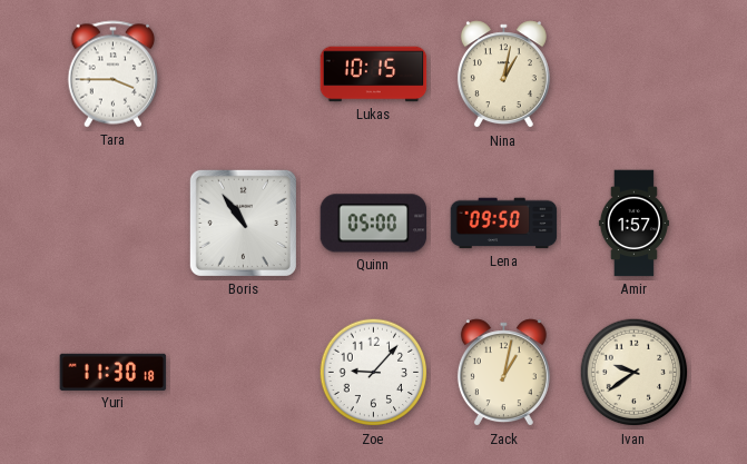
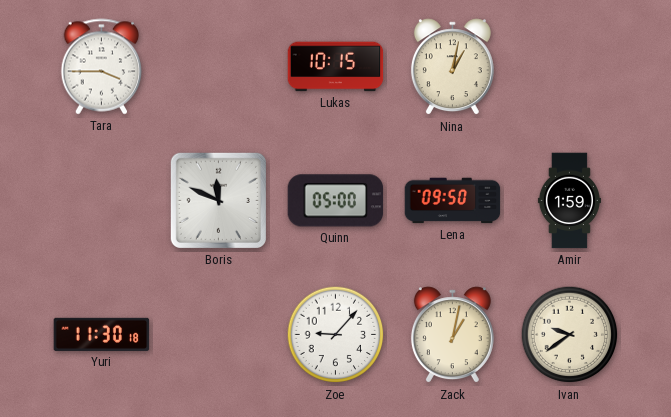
Boris: 10:54 -> 11:49
Amir: 1:57 -> 1:59
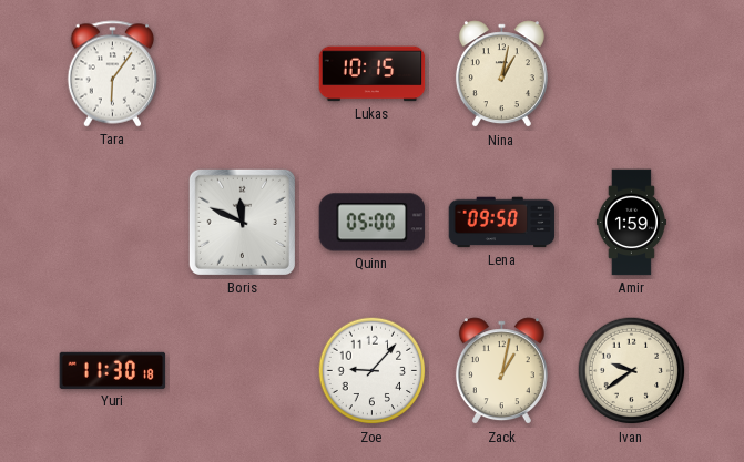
Tara: 3:45 -> 6:06
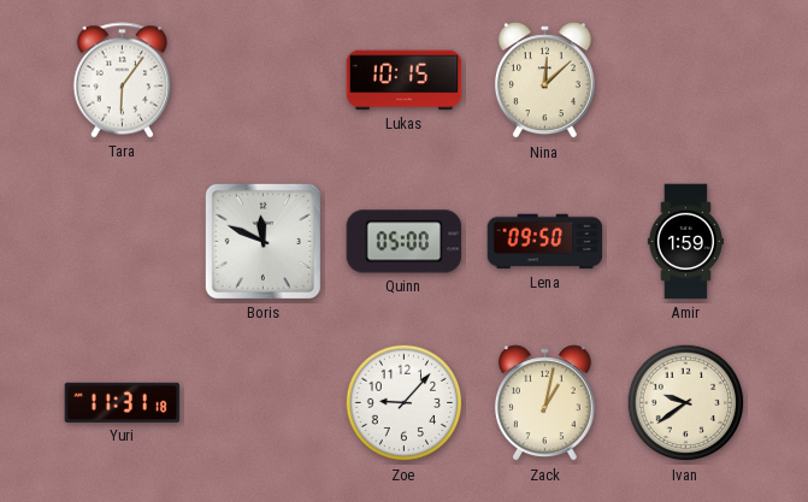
Nina: 1:02 -> 12:08
Yuri: 11:30 -> 11:31
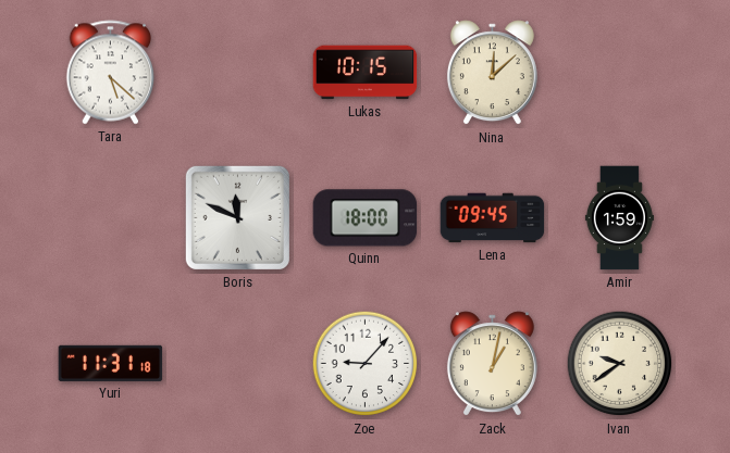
Tara: 6:06 -> 5:22
Quinn: 05:00 -> 18:00
Lena: 09:50 -> 09:45
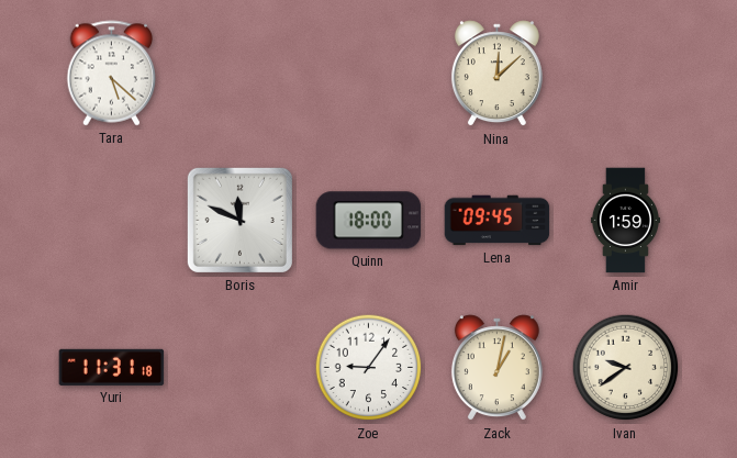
Lukas: 10:15 -> none
Zoe: 9:07 -> 9:06
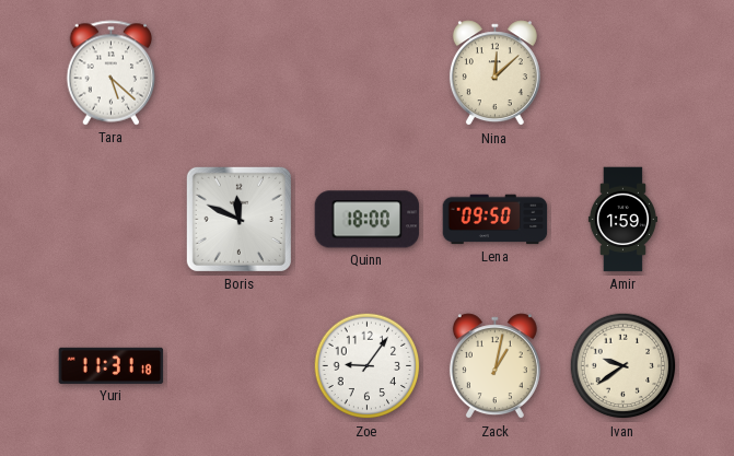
Lena: 09:45 -> 09:50
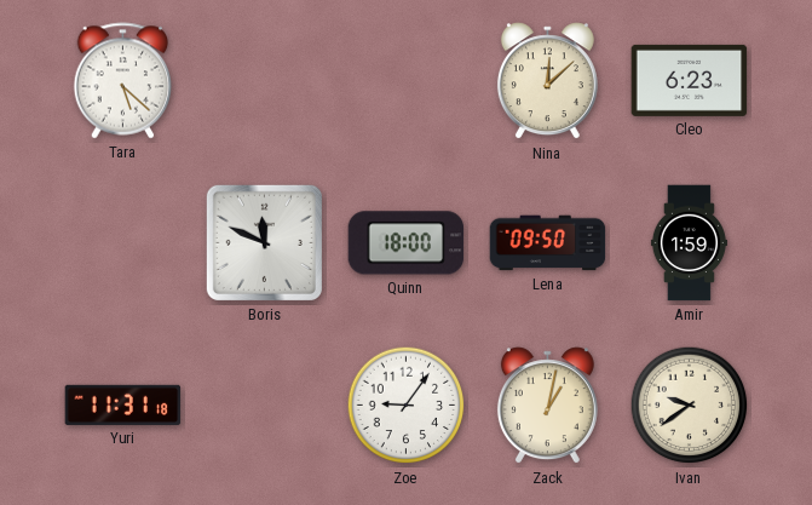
Cleo: none -> 6:23
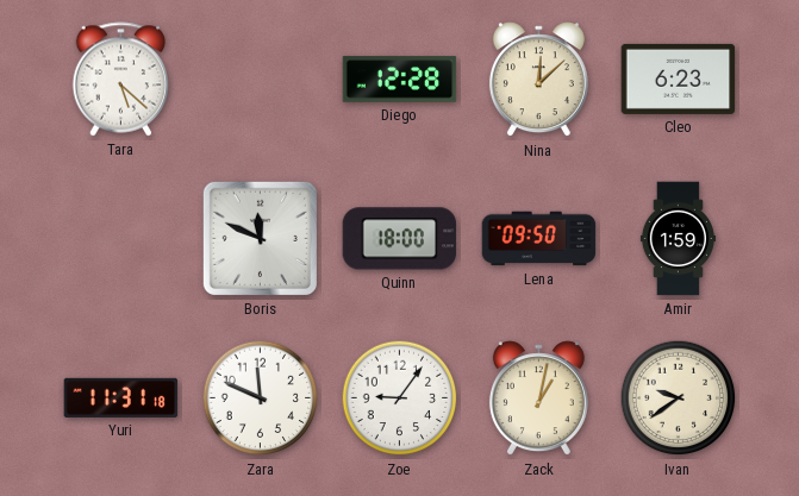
Diego: none -> 12:28
Zara: none -> 11:49
